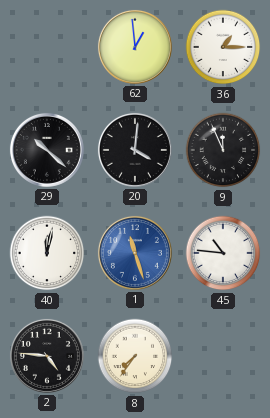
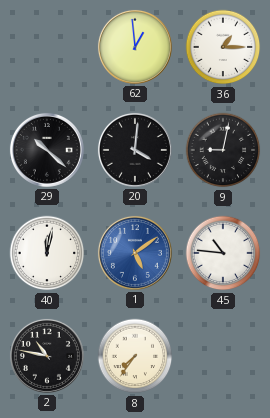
9: 11:56 -> 9:02
1: 11:27 -> 5:09
2: 4:46 -> 10:47
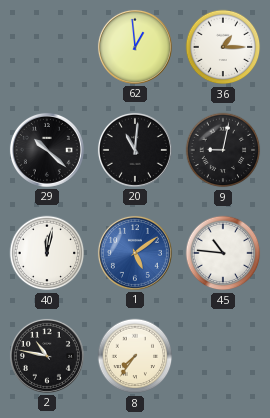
20: 4:01 -> 11:01
